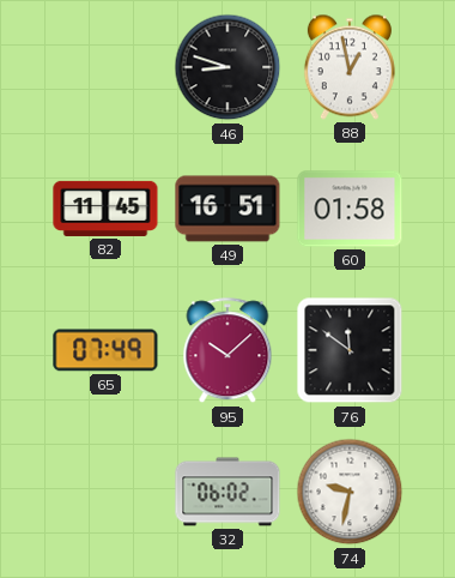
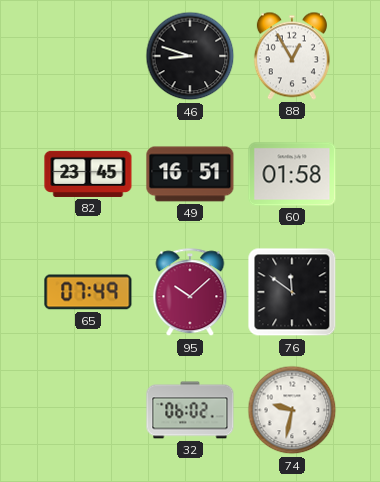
88: 12:58 -> 12:55
82: 11:45 -> 23:45
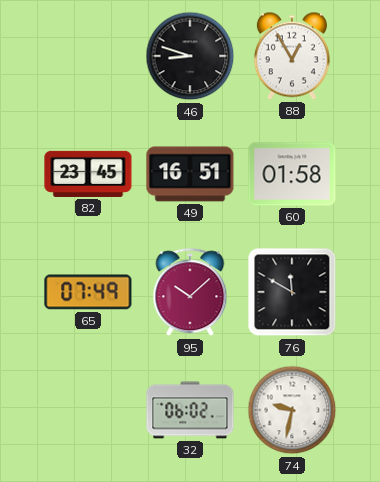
76: 11:51 -> 11:50
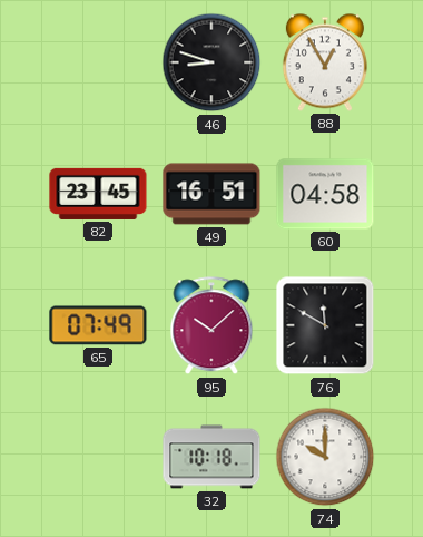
60: 01:58 -> 04:58
32: 06:02 -> 10:18
74: 9:32 -> 10:00
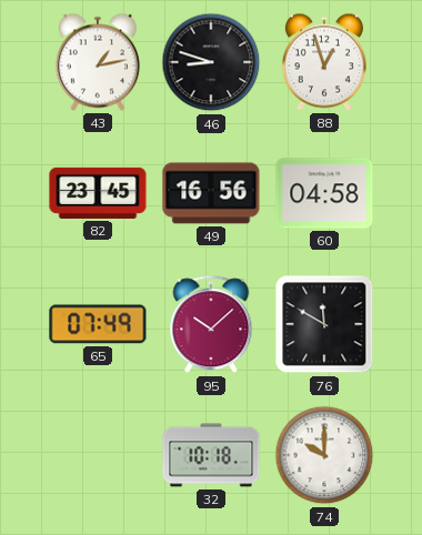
43: none -> 1:13
88: 12:55 -> 12:57
49: 16:51 -> 16:56
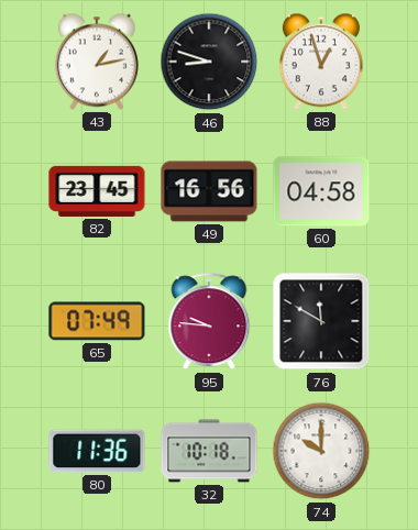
95: 10:08 -> 9:46
80: none -> 11:36
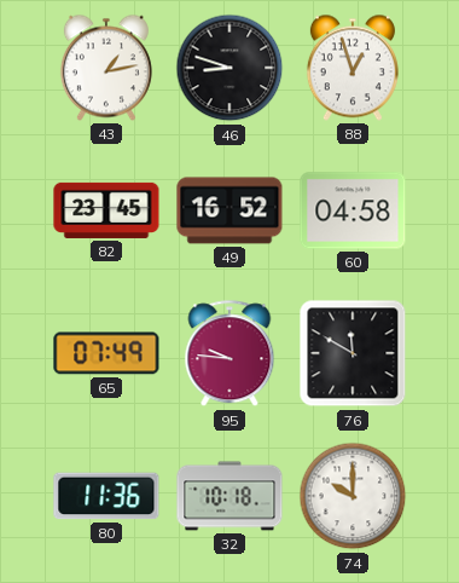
49: 16:56 -> 16:52
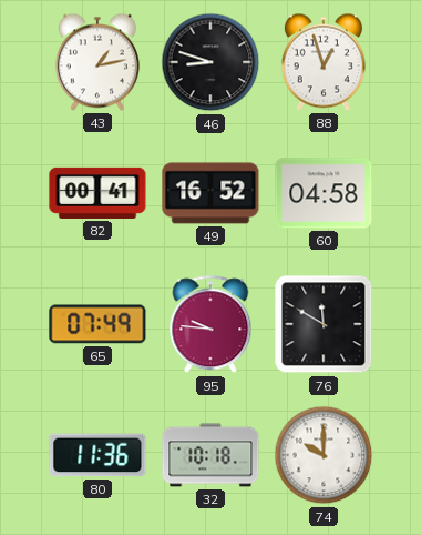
82: 23:45 -> 00:41
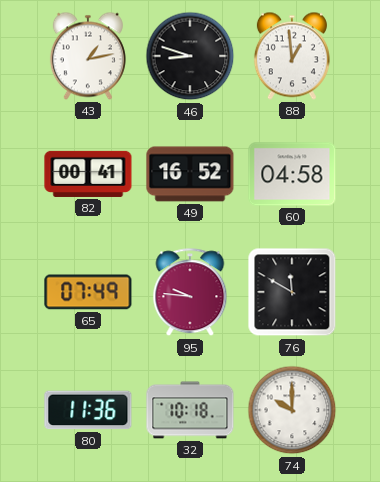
88: 12:57 -> 12:59
